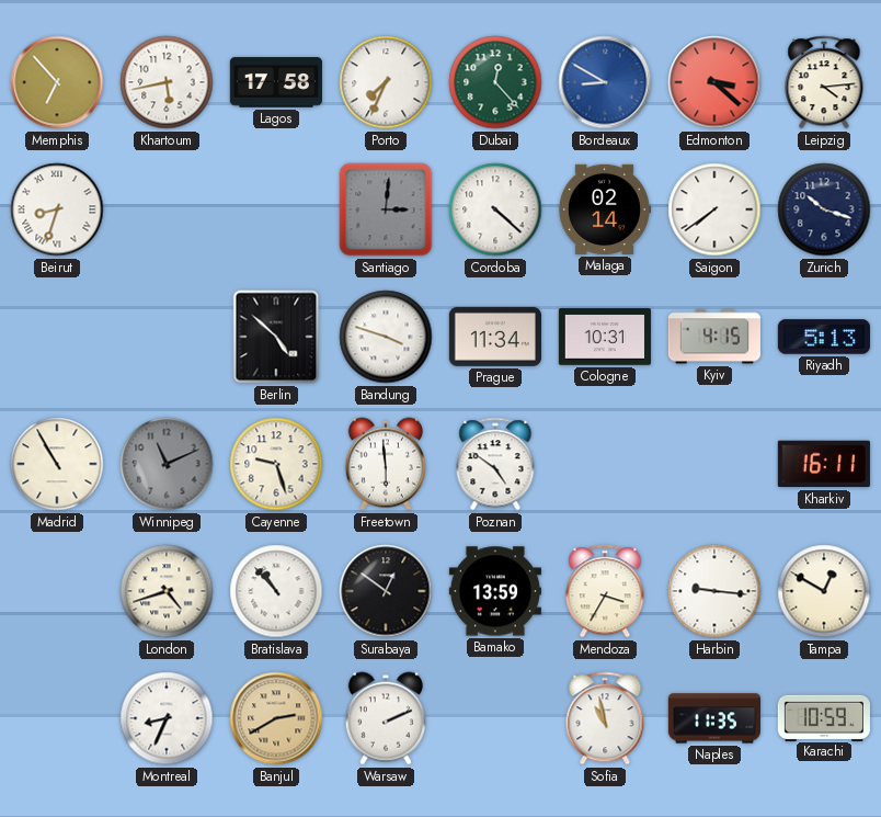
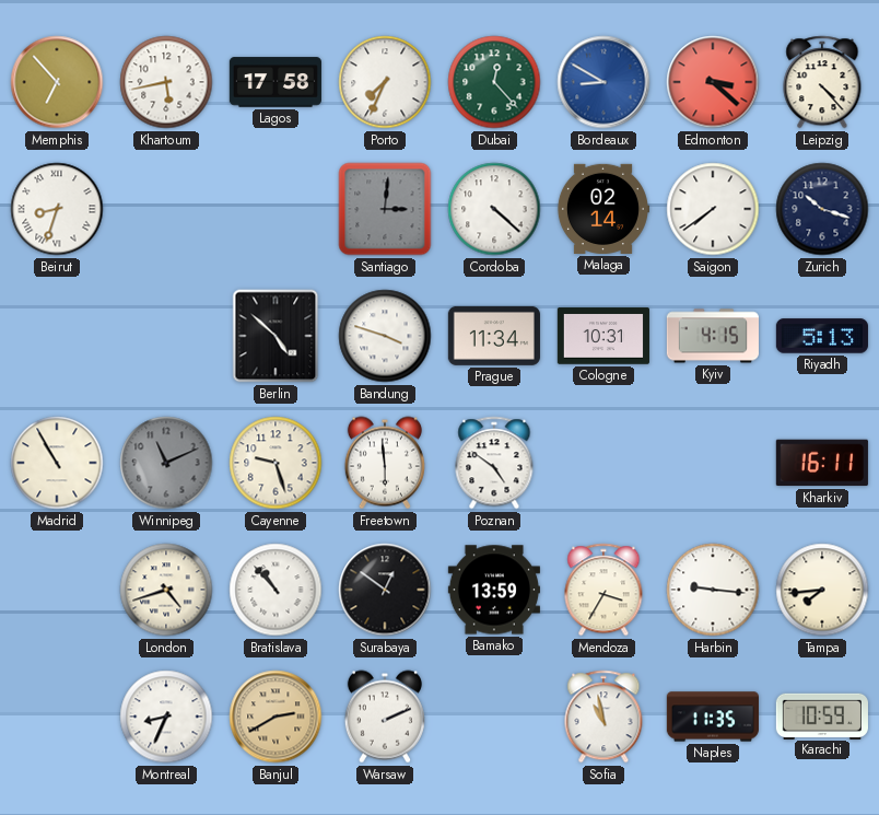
Leipzig: 4:14 -> 4:23
Tampa: 12:50 -> 7:44
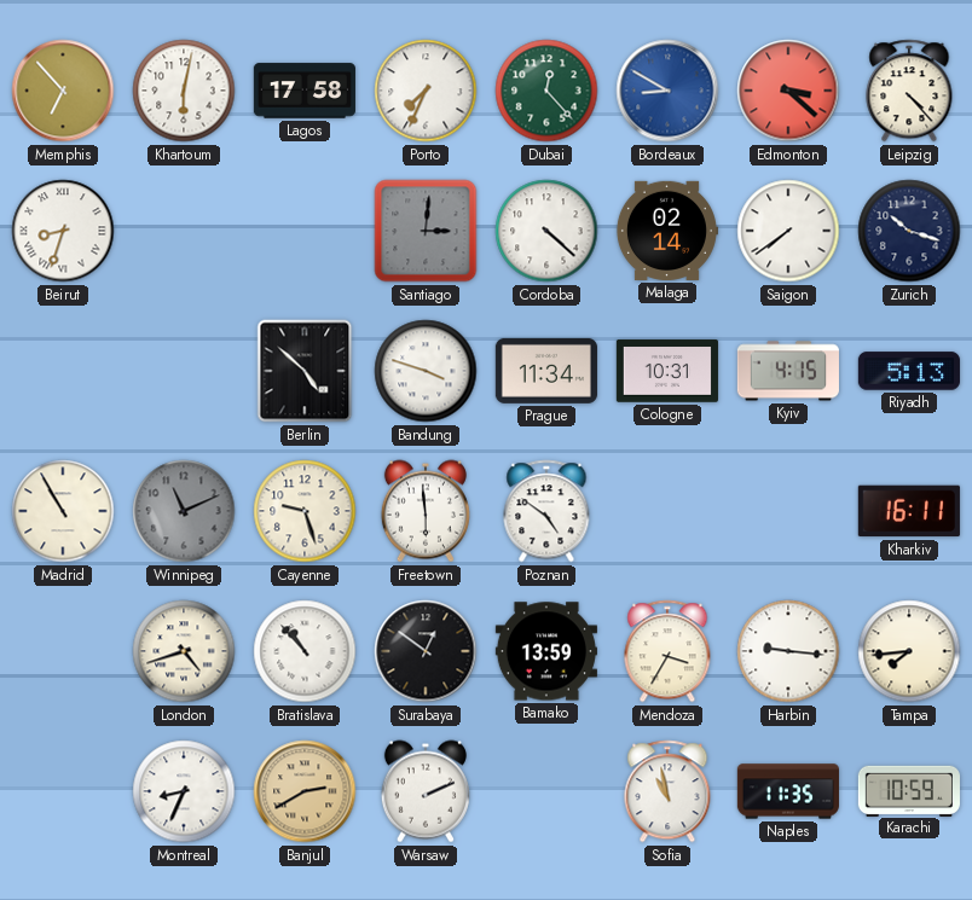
Khartoum: 5:43 -> 6:02
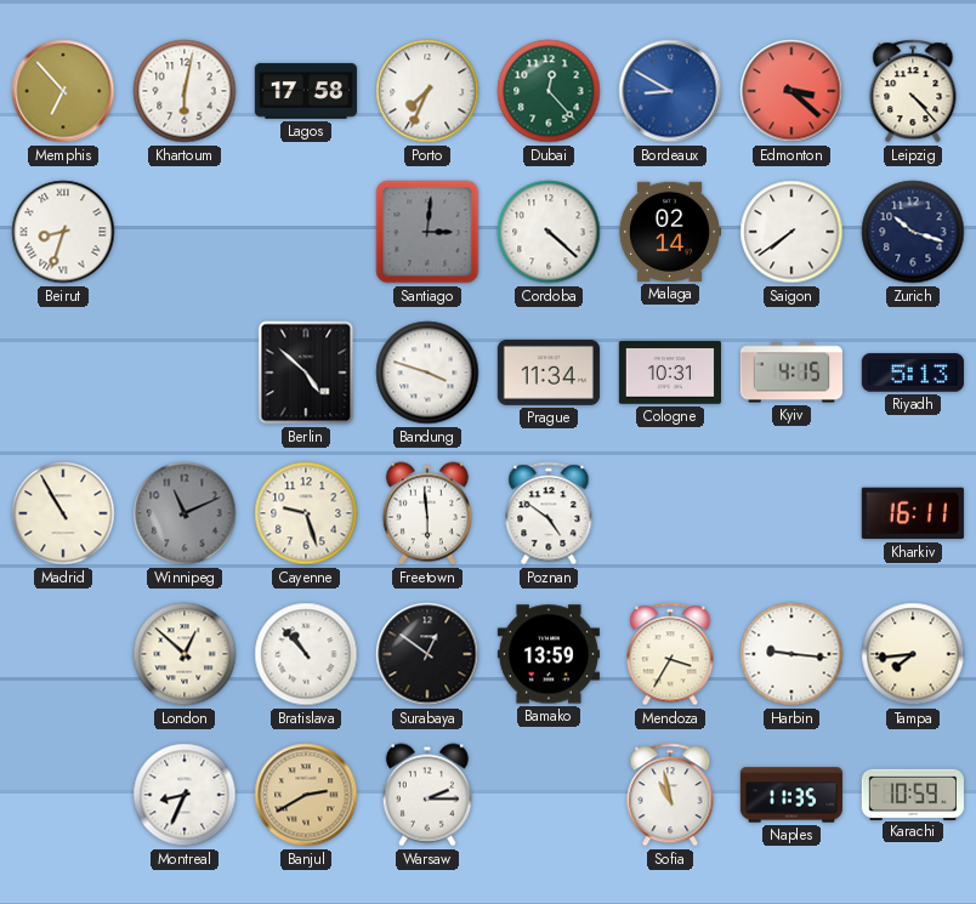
London: 4:42 -> 12:52
Warsaw: 2:11 -> 2:15
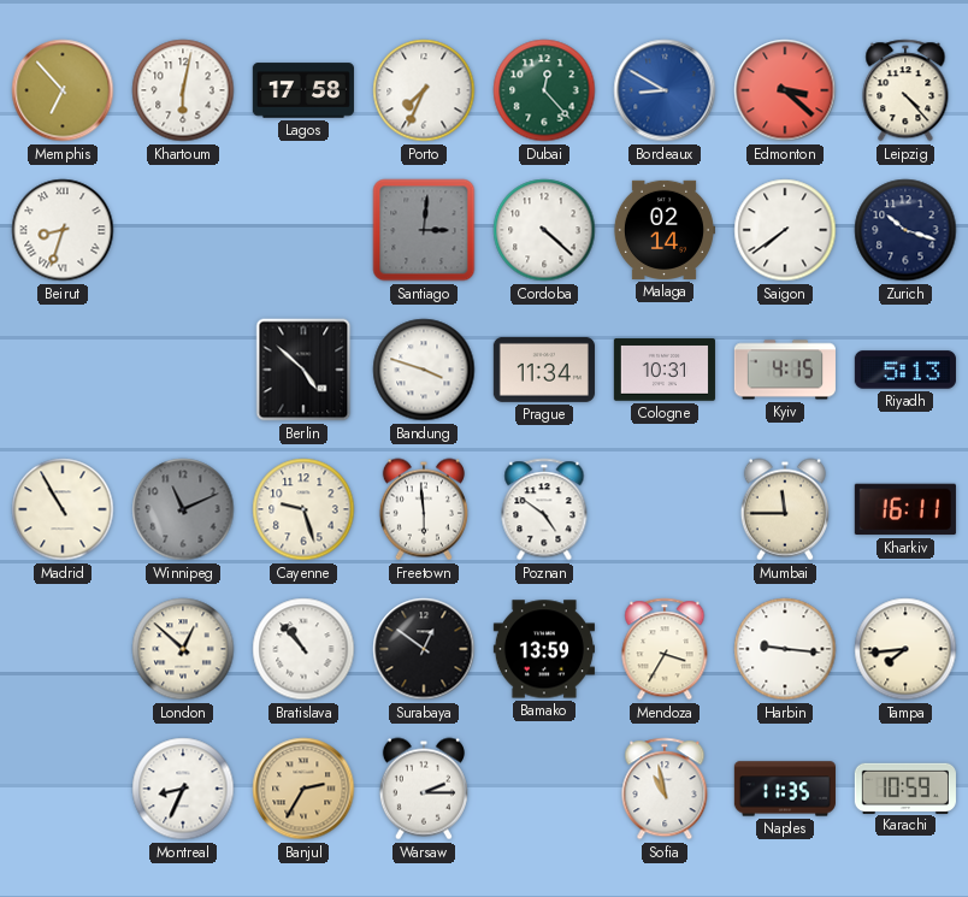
Mumbai: none -> 11:45
Banjul: 2:40 -> 2:35
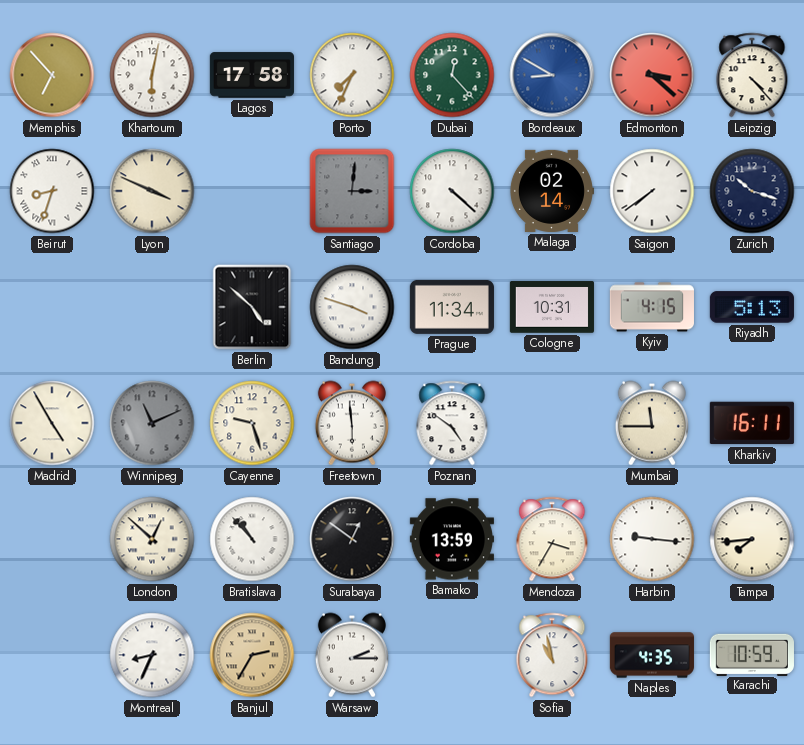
Lyon: none -> 3:49
Madrid: 10:55 -> 4:55
Naples: 11:35 -> 4:35
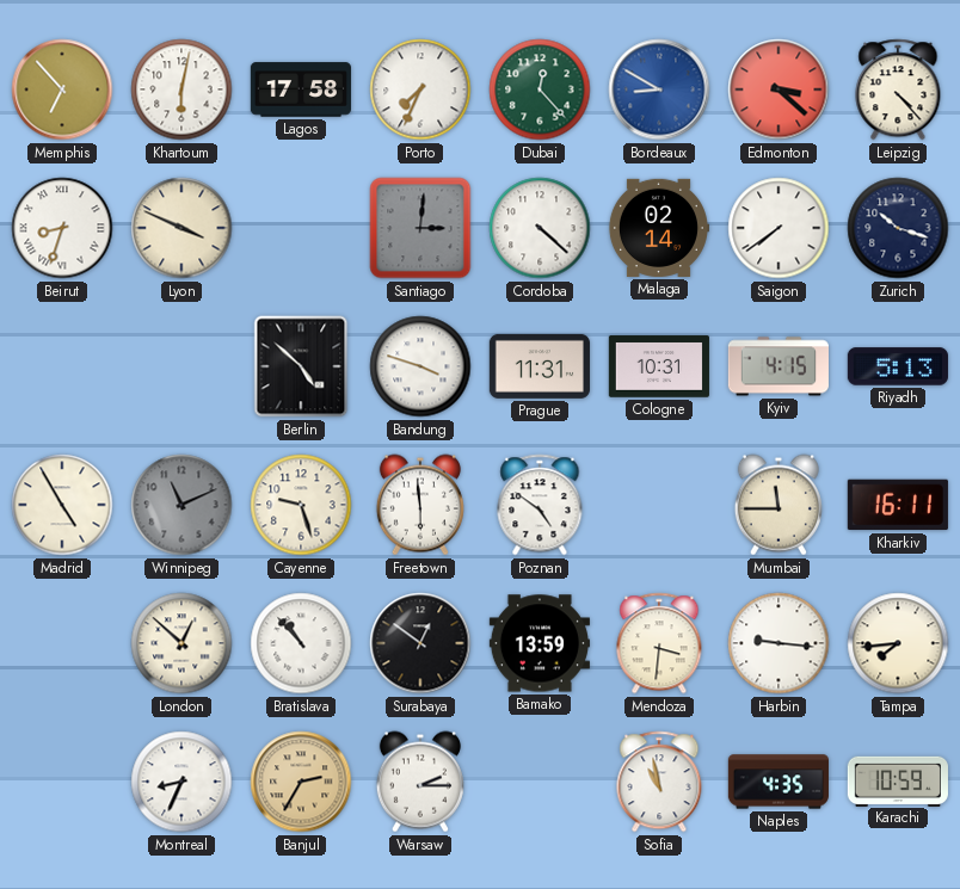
Prague: 11:34 -> 11:31
Mendoza: 3:35 -> 3:31
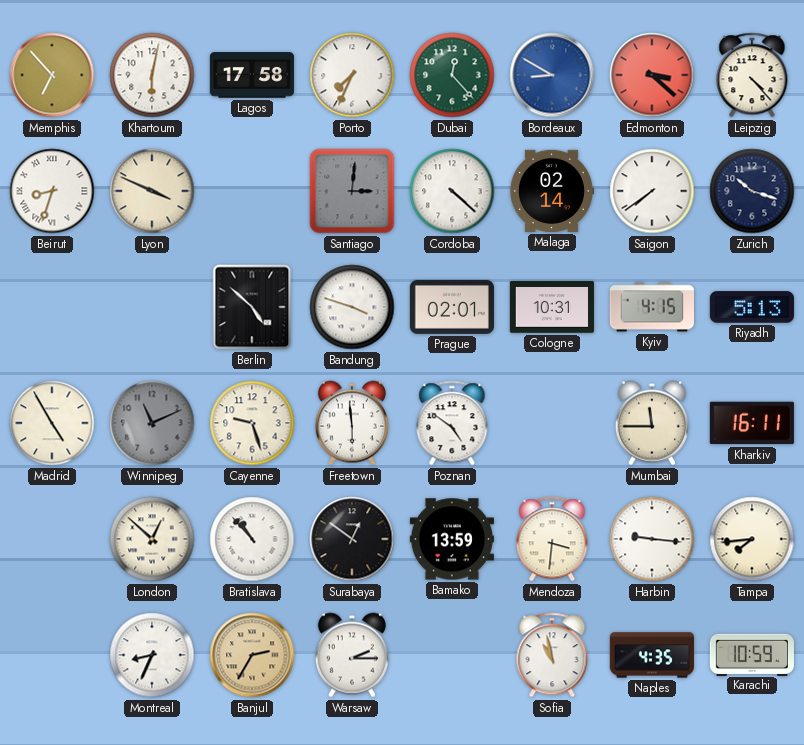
Prague: 11:31 -> 02:01
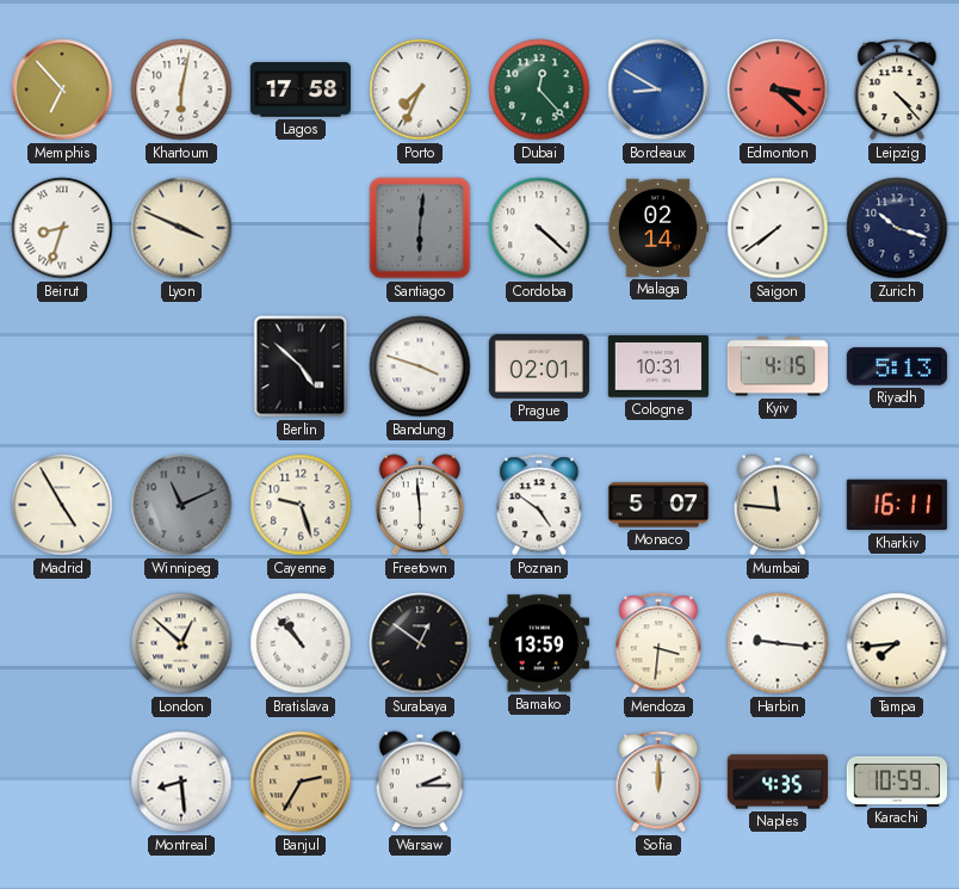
Santiago: 3:01 -> 6:01
Monaco: none -> 5:07
Mumbai: 11:45 -> 11:46
Montreal: 8:34 -> 8:29
Sofia: 10:58 -> 12:00
